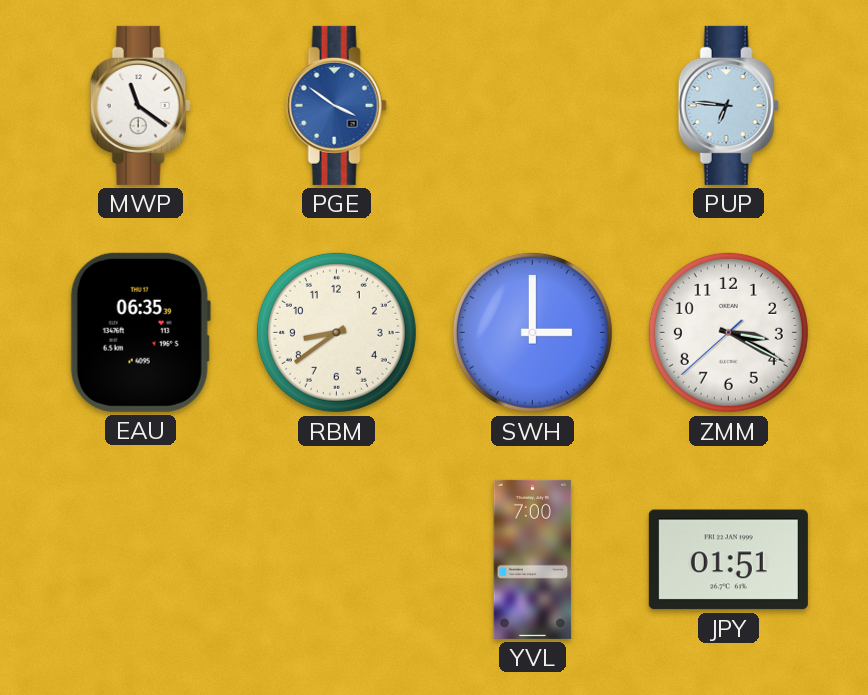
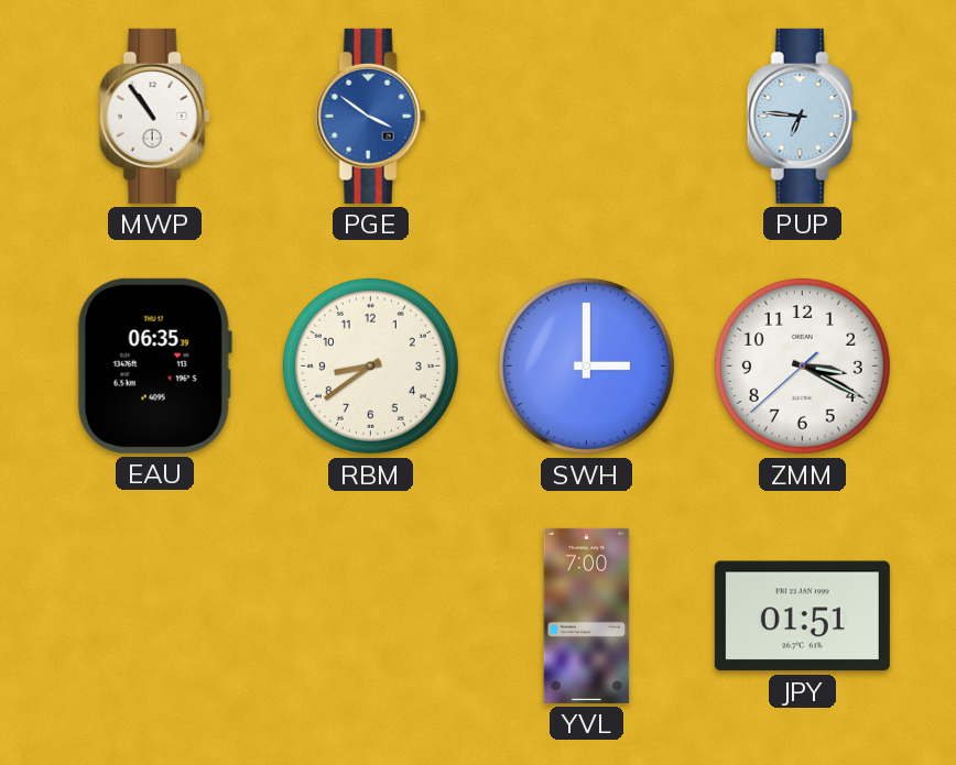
MWP: 11:21 -> 10:54
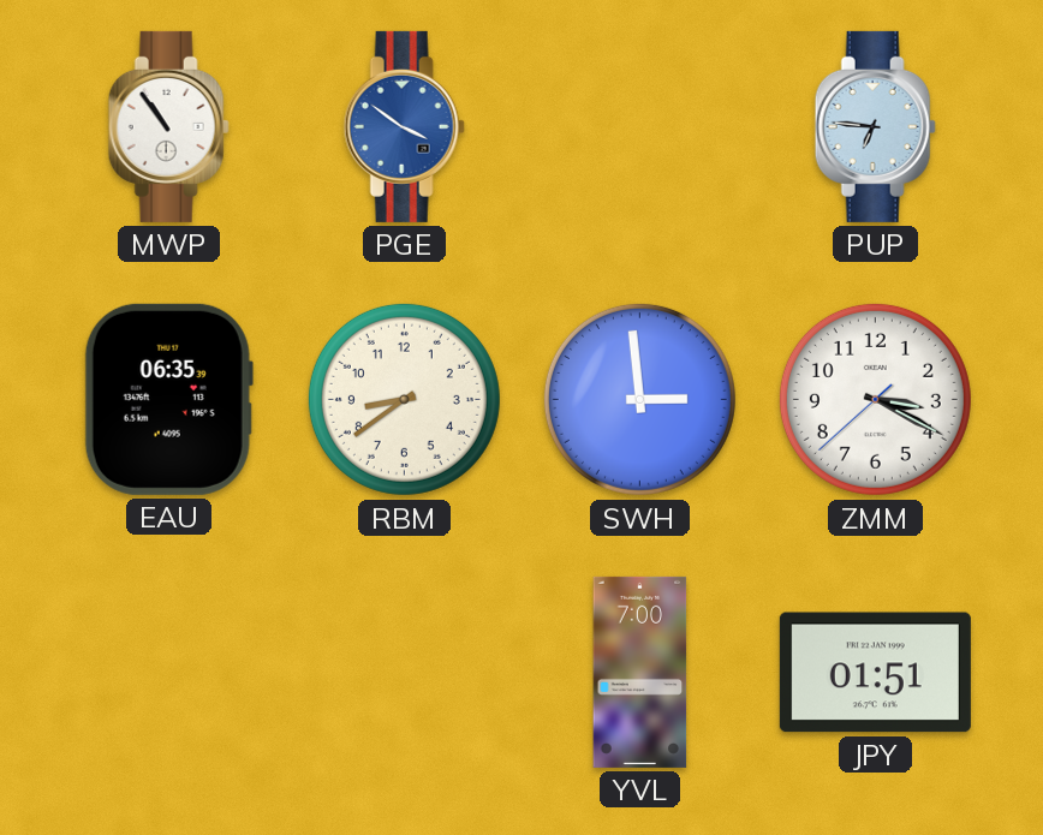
SWH: 3:00 -> 2:59
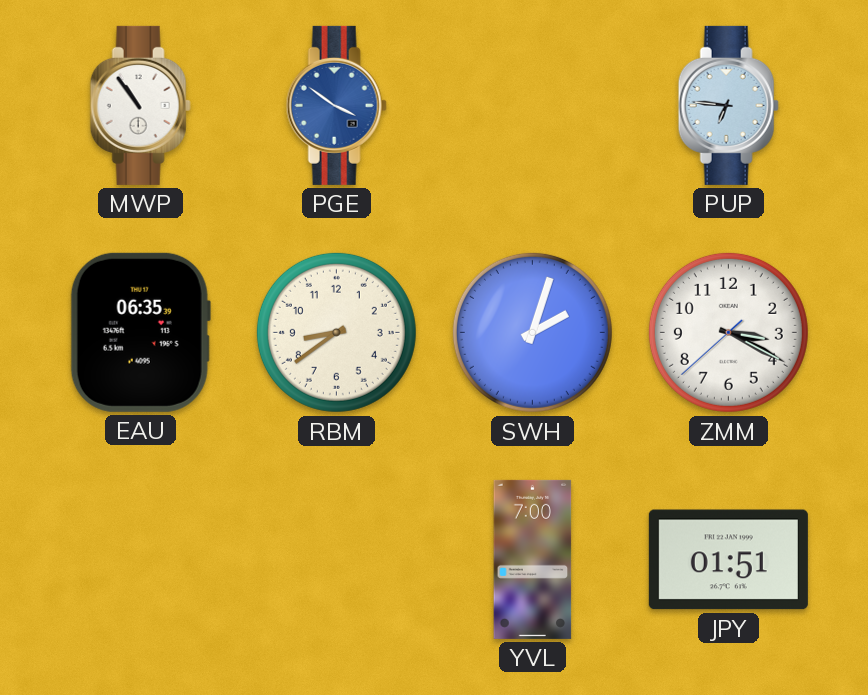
SWH: 2:59 -> 2:03
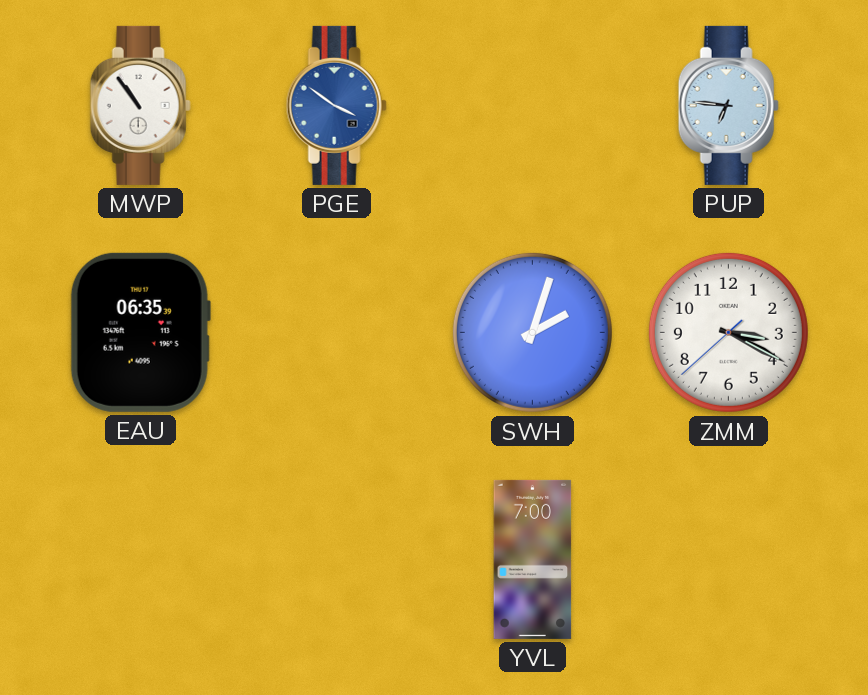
RBM: 8:39 -> none
JPY: 01:51 -> none
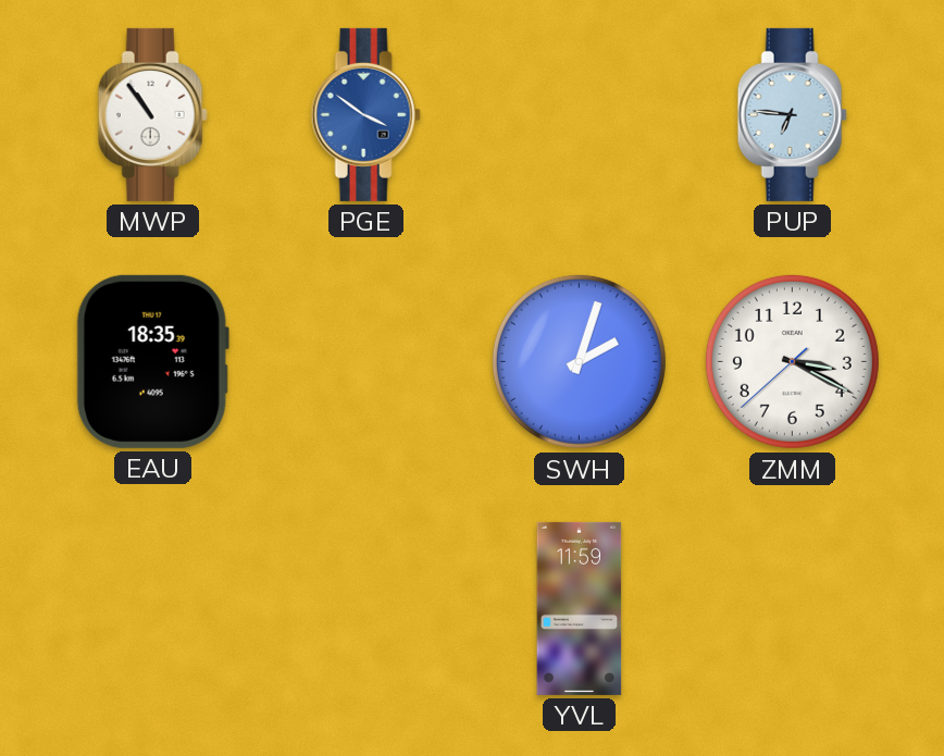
EAU: 06:35 -> 18:35
YVL: 7:00 -> 11:59
